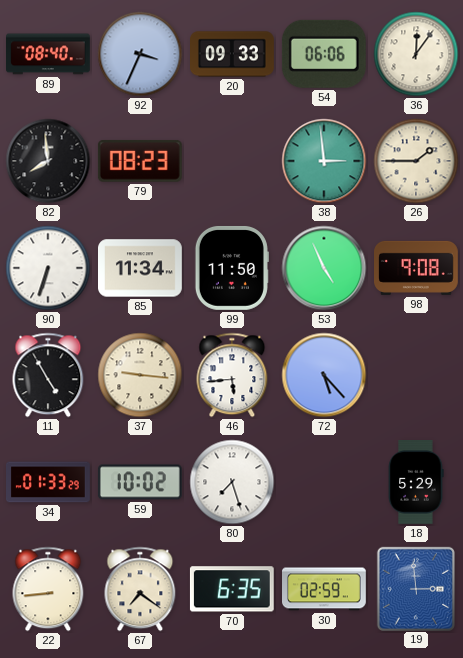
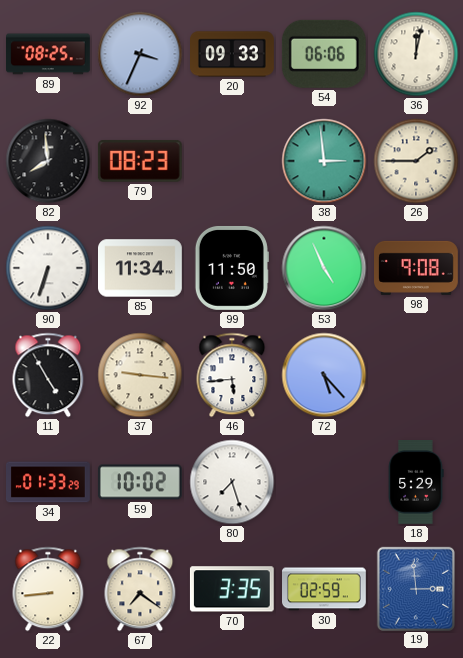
89: 08:40 -> 08:25
36: 12:06 -> 12:02
70: 6:35 -> 3:35
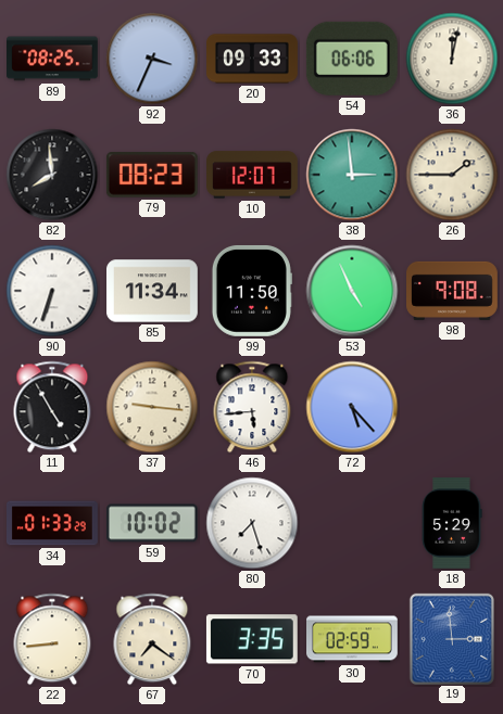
10: none -> 12:07
